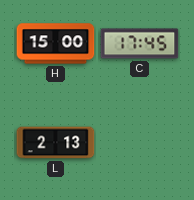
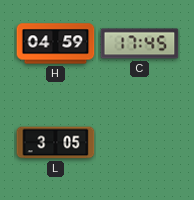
H: 15:00 -> 04:59
L: 2:13 -> 3:05
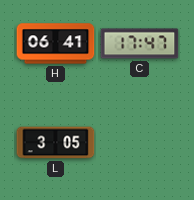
H: 04:59 -> 06:41
C: 17:45 -> 17:47
